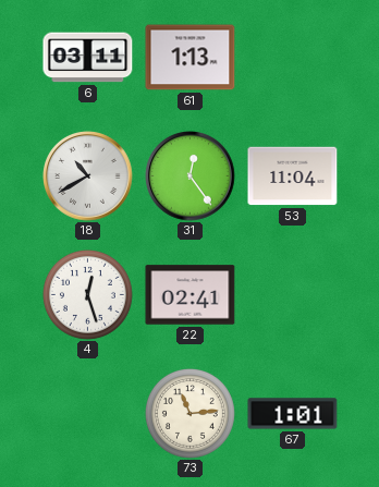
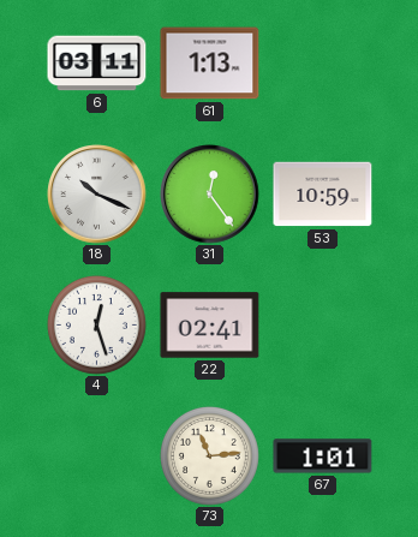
18: 10:40 -> 10:19
53: 11:04 -> 10:59
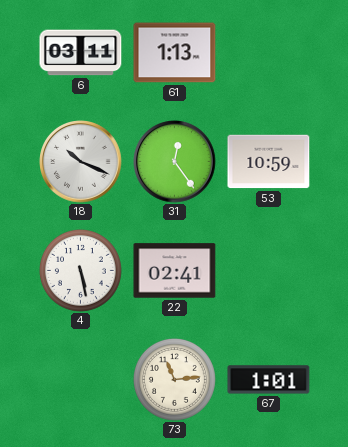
4: 12:27 -> 5:28
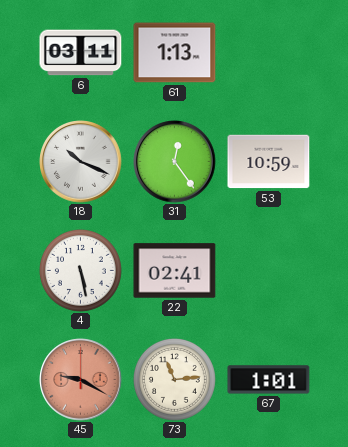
45: none -> 9:20
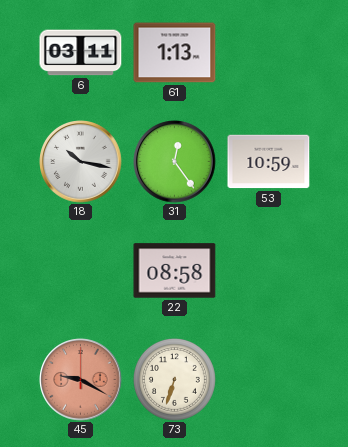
18: 10:19 -> 10:17
4: 5:28 -> none
22: 02:41 -> 08:58
73: 11:14 -> 6:33
67: 1:01 -> none
